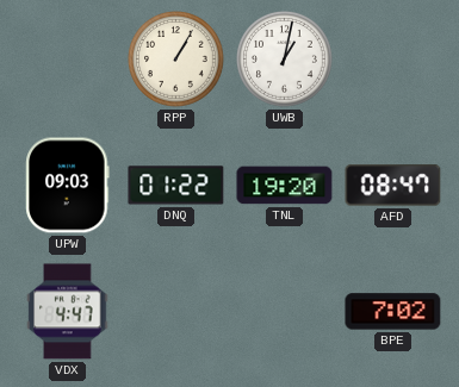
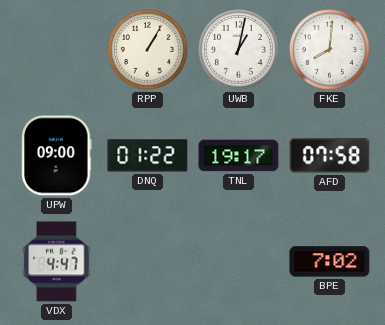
FKE: none -> 8:01
UPW: 09:03 -> 09:00
TNL: 19:20 -> 19:17
AFD: 08:47 -> 07:58
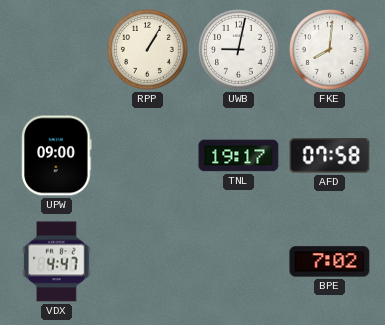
UWB: 1:02 -> 9:02
DNQ: 01:22 -> none
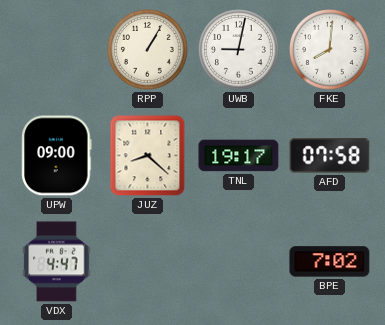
JUZ: none -> 8:22
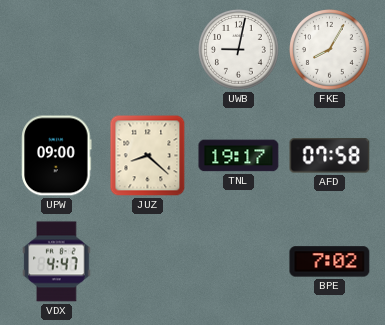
RPP: 1:05 -> none
FKE: 8:01 -> 8:05
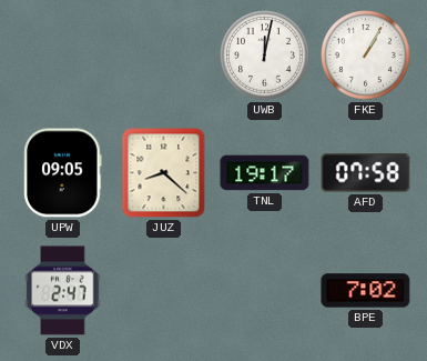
UWB: 9:02 -> 12:02
FKE: 8:05 -> 1:05
UPW: 09:00 -> 09:05
VDX: 4:47 -> 2:47
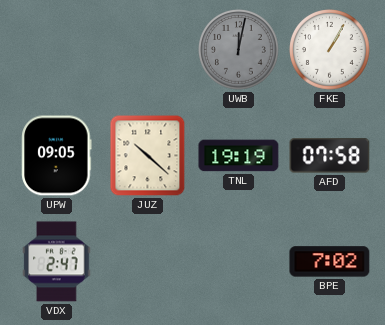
UWB dial: white -> grey
JUZ: 8:22 -> 10:22
TNL: 19:17 -> 19:19
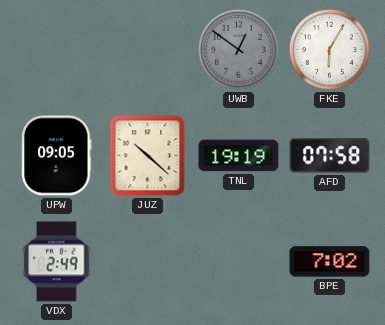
UWB: 12:02 -> 12:51
FKE: 1:05 -> 6:05
VDX: 2:47 -> 2:49
